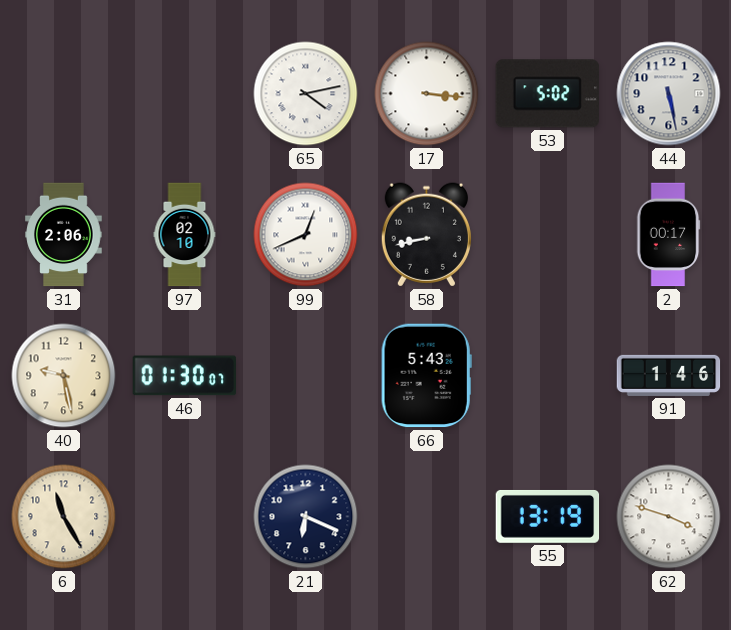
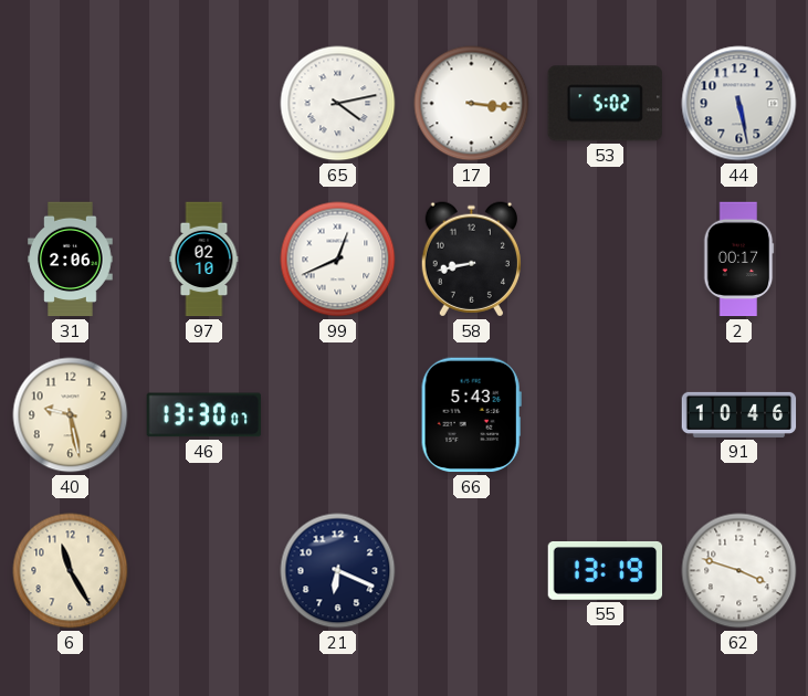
46: 01:30 -> 13:30
91: 1:46 -> 10:46
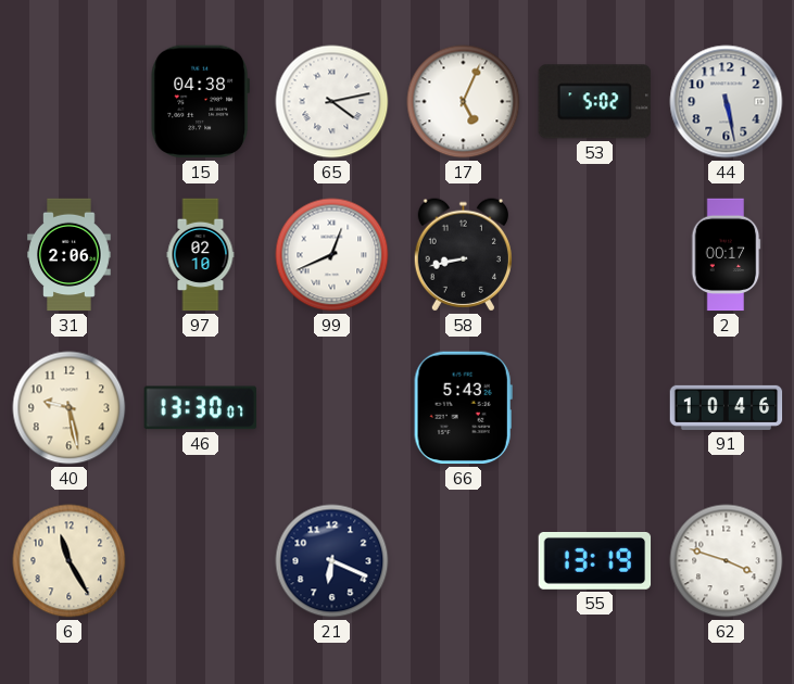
15: none -> 04:38
17: 3:16 -> 5:04
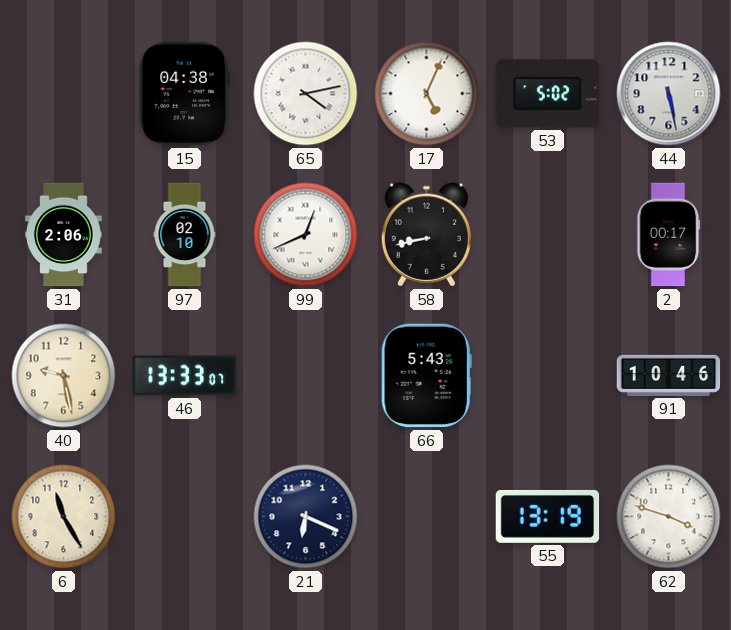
46: 13:30 -> 13:33
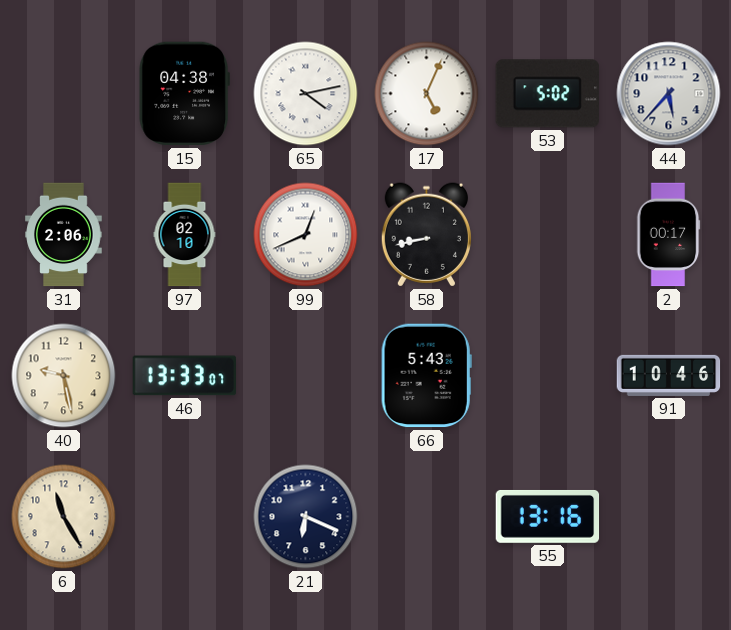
44: 5:28 -> 5:37
55: 13:19 -> 13:16
62: 3:48 -> none
